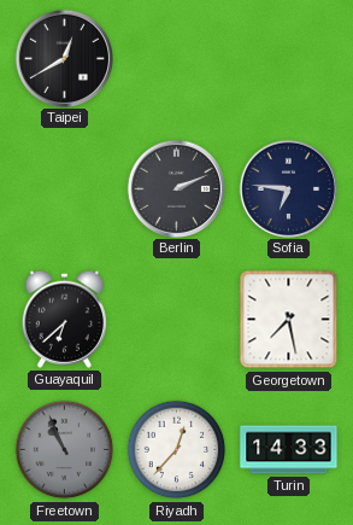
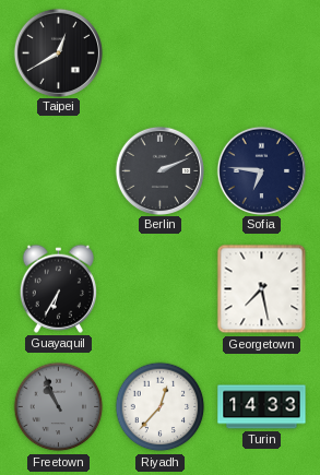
Guayaquil: 6:38 -> 6:35
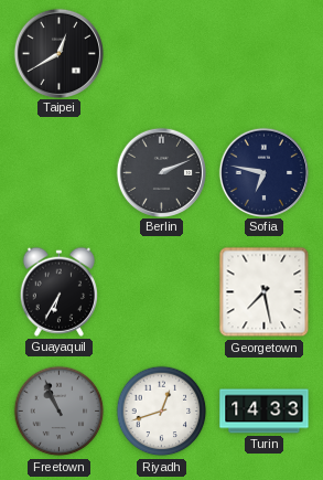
Sofia: 6:46 -> 6:47
Riyadh: 12:37 -> 12:42
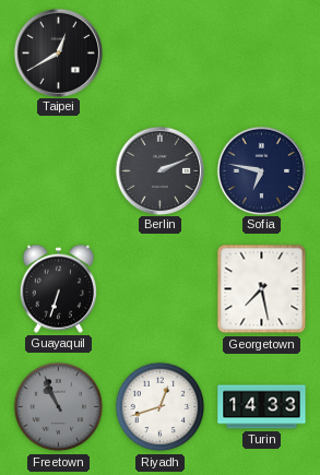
Guayaquil: 6:35 -> 6:33
